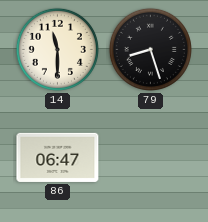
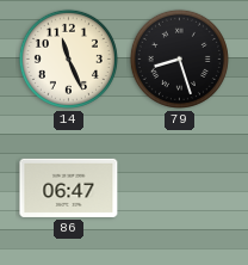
14: 11:30 -> 11:26
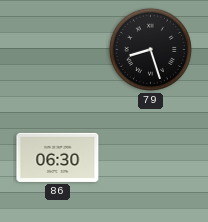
14: 11:26 -> none
86: 06:47 -> 06:30
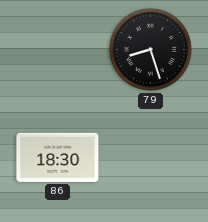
86: 06:30 -> 18:30
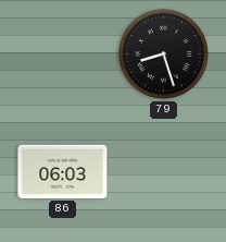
86: 18:30 -> 06:03
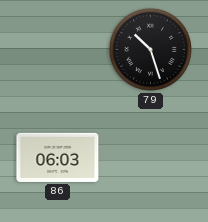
79: 8:27 -> 10:27
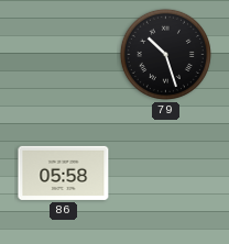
86: 06:03 -> 05:58
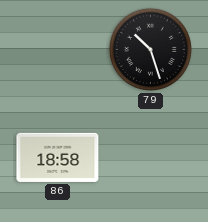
86: 05:58 -> 18:58
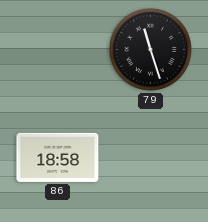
79: 10:27 -> 11:27
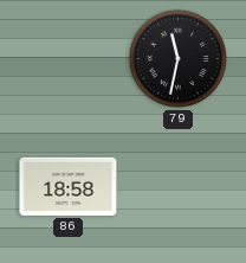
79: 11:27 -> 11:32
